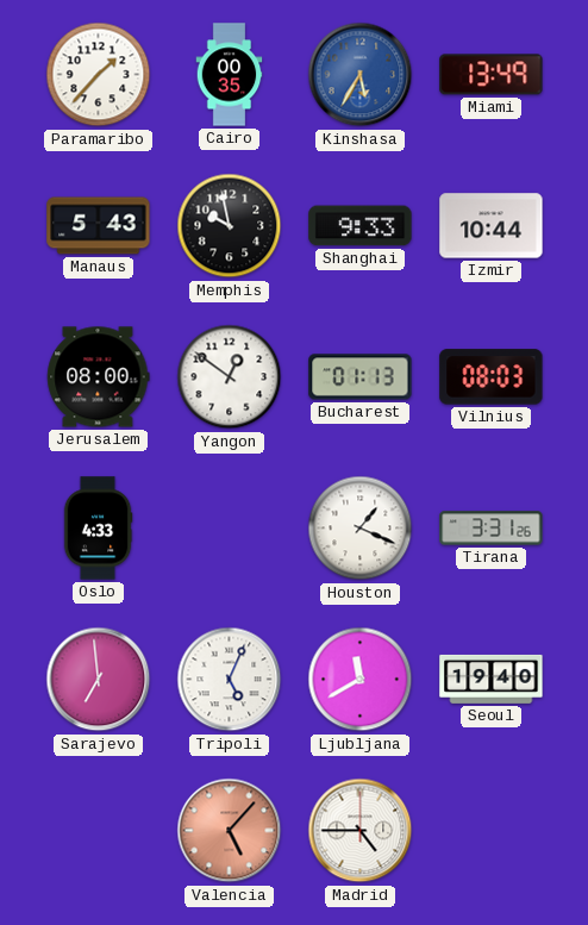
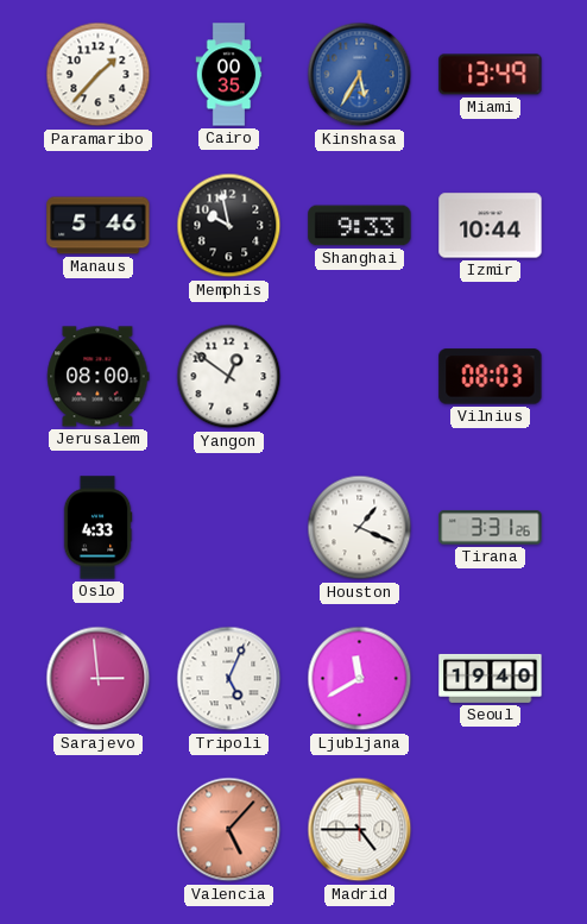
Manaus: 5:43 -> 5:46
Bucharest: 01:13 -> none
Sarajevo: 6:59 -> 2:59
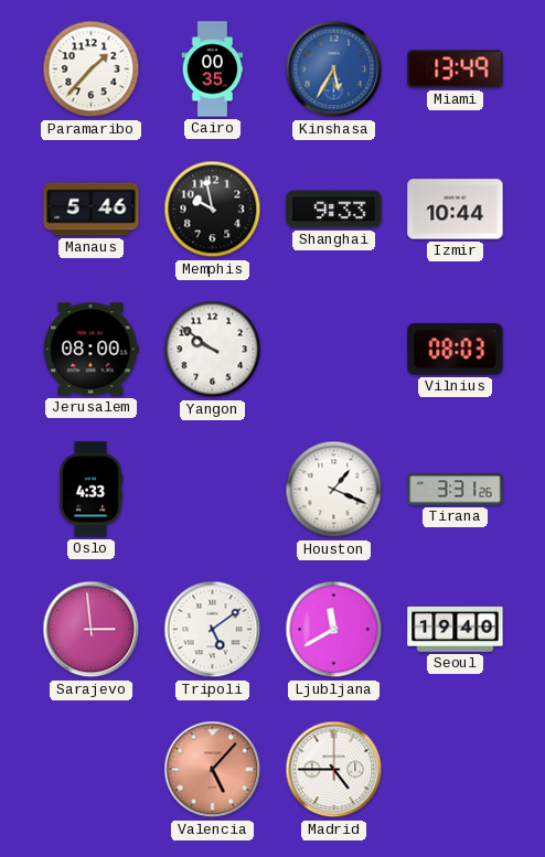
Yangon: 12:51 -> 9:51
Tripoli: 5:04 -> 5:09
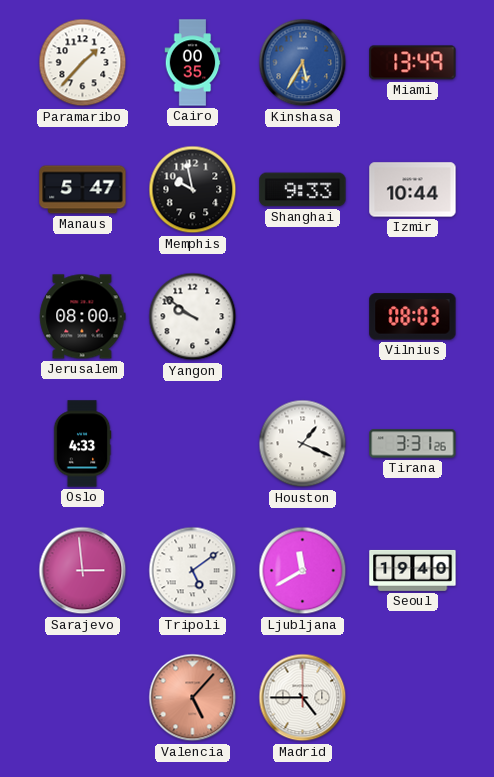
Manaus: 5:46 -> 5:47
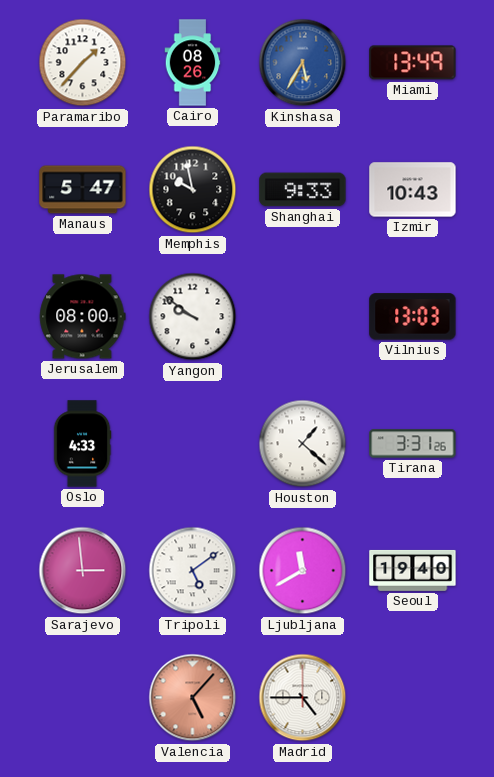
Cairo: 00:35 -> 08:26
Izmir: 10:44 -> 10:43
Vilnius: 08:03 -> 13:03
Houston: 1:19 -> 1:22
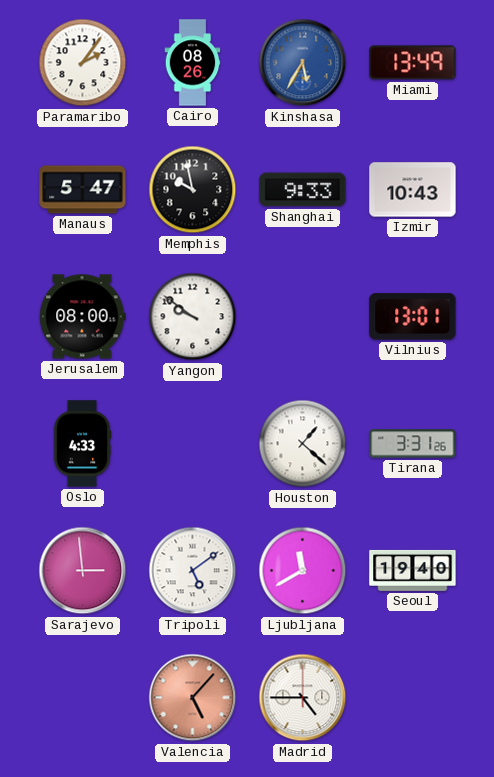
Paramaribo: 1:37 -> 2:06
Vilnius: 13:03 -> 13:01
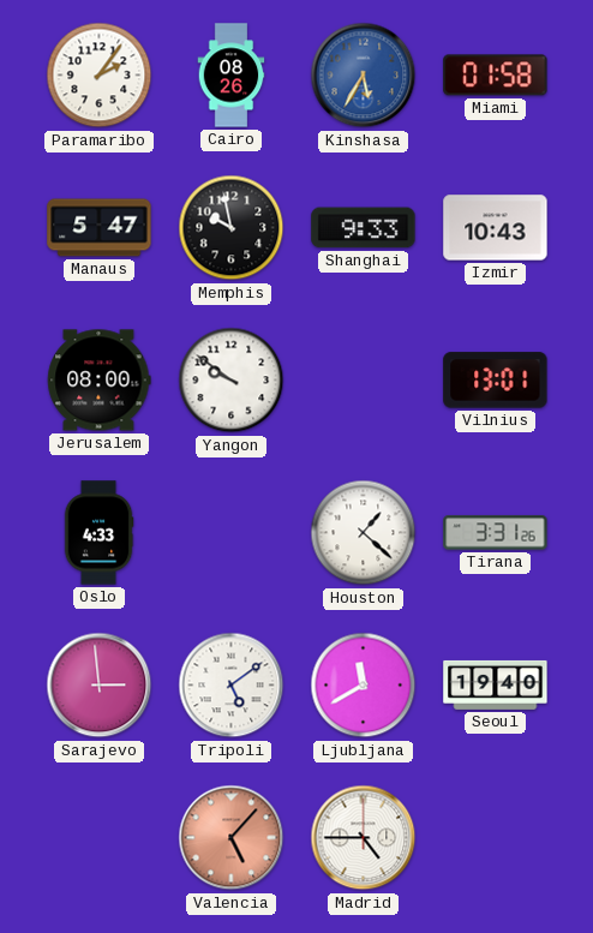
Miami: 13:49 -> 01:58
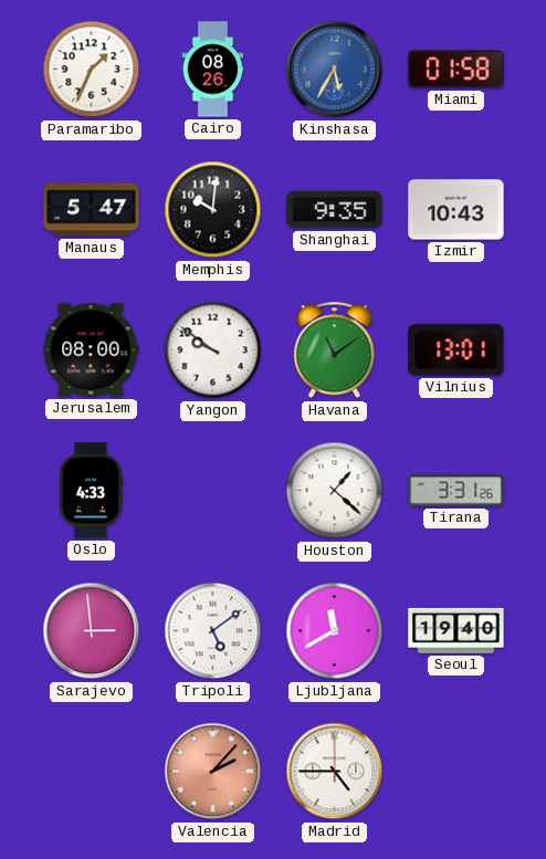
Paramaribo: 2:06 -> 1:34
Memphis: 9:58 -> 10:01
Shanghai: 9:33 -> 9:35
Havana: none -> 11:09
Valencia: 5:07 -> 2:07
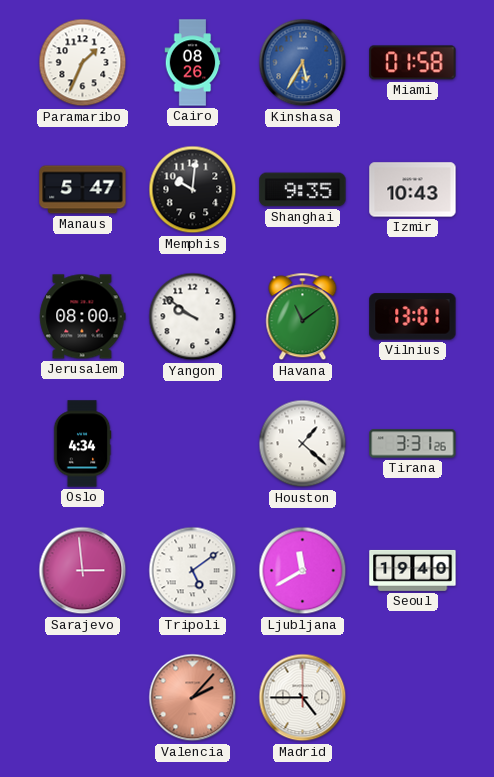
Oslo: 4:33 -> 4:34
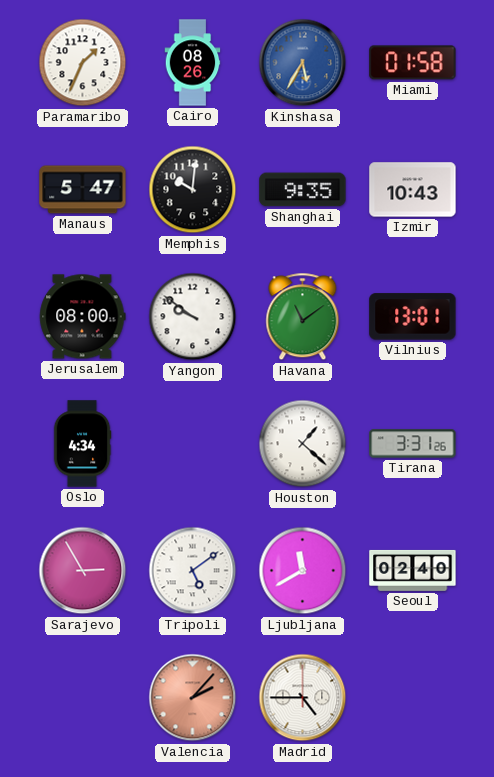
Sarajevo: 2:59 -> 2:55
Seoul: 19:40 -> 02:40
